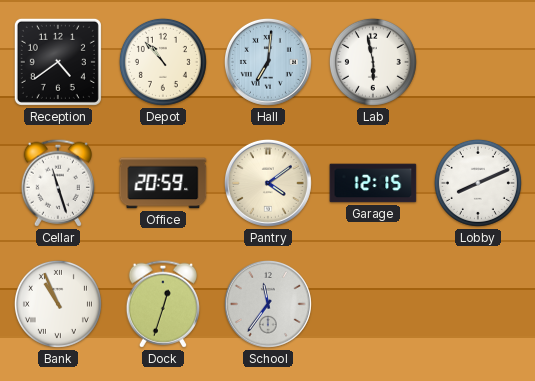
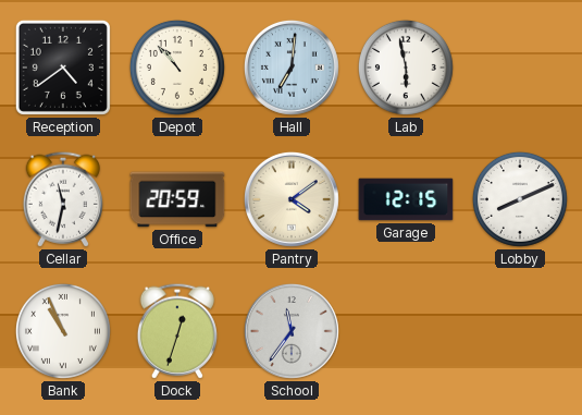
Cellar: 11:27 -> 11:32
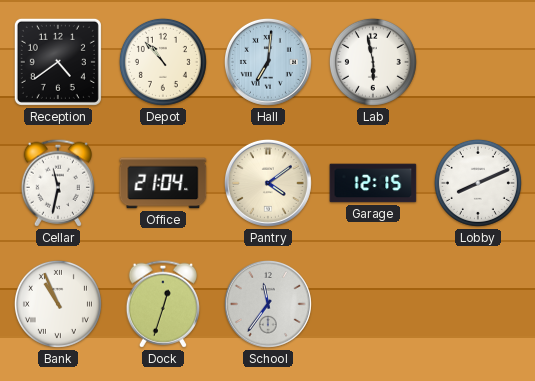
Office: 20:59 -> 21:04
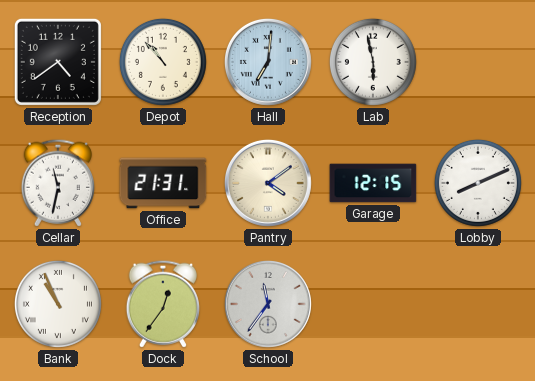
Office: 21:04 -> 21:31
Dock: 12:33 -> 12:36
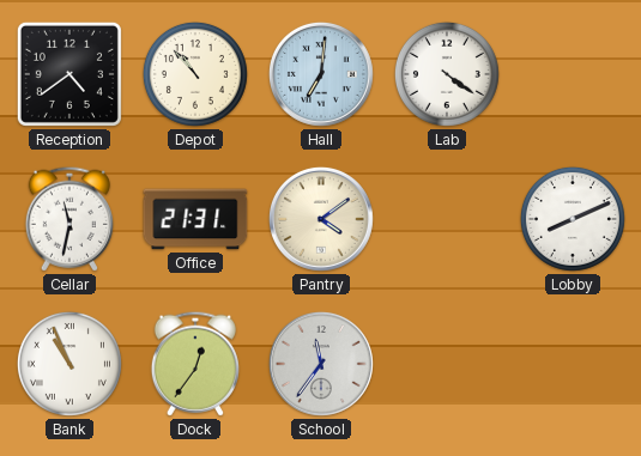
Lab: 5:58 -> 4:21
Garage: 12:15 -> none
